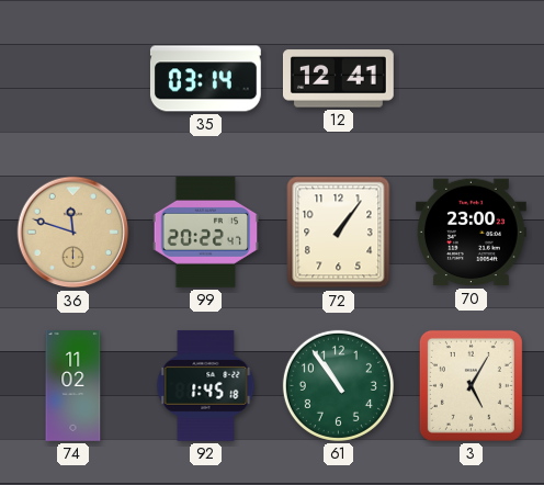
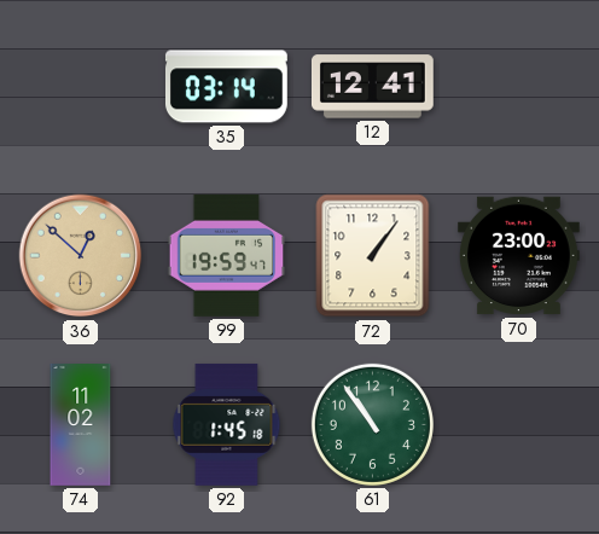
36: 11:48 -> 12:52
99: 20:22 -> 19:59
3: 5:05 -> none
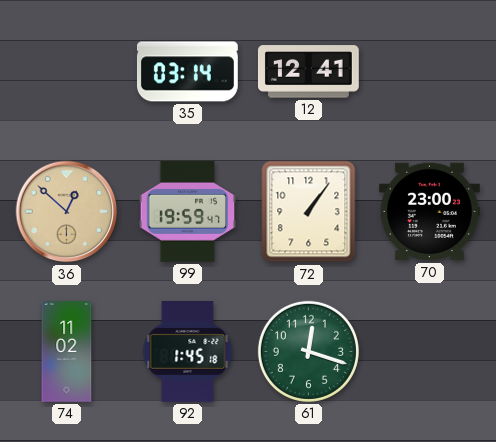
61: 10:54 -> 12:18
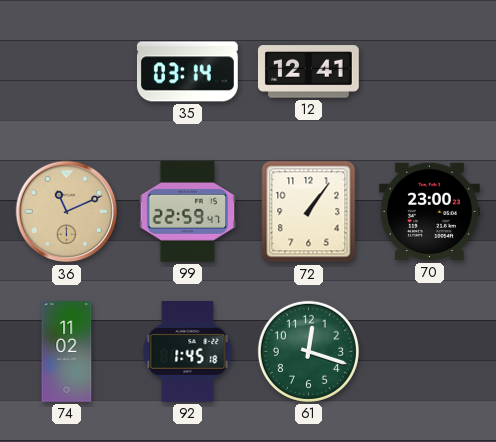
36: 12:52 -> 11:11
99: 19:59 -> 22:59
